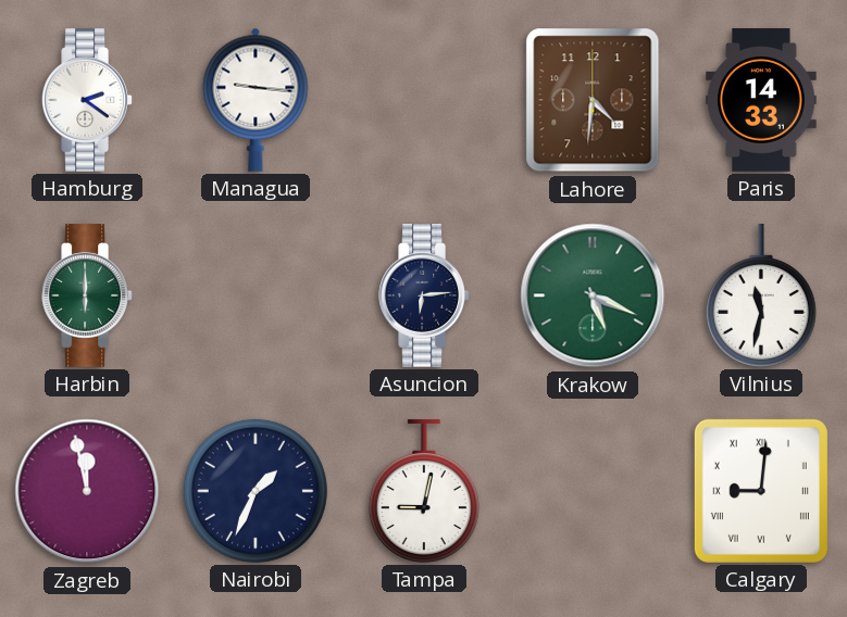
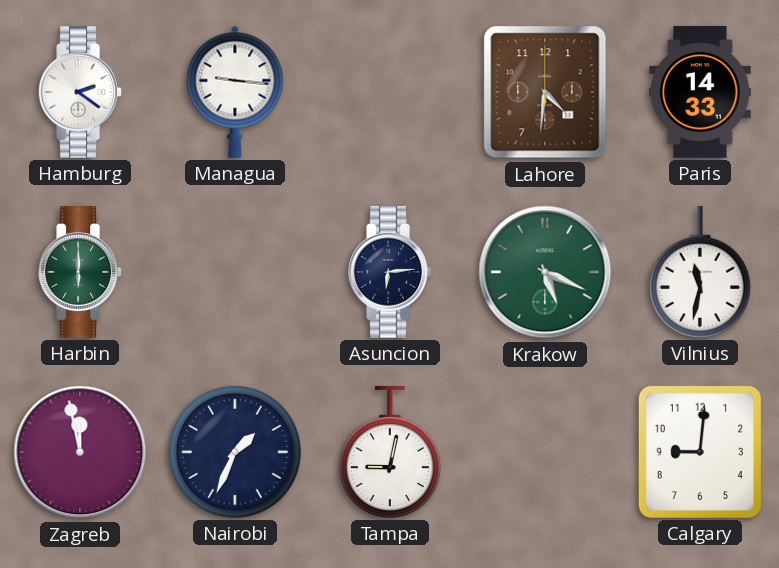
Calgary numerals: Roman -> Arabic
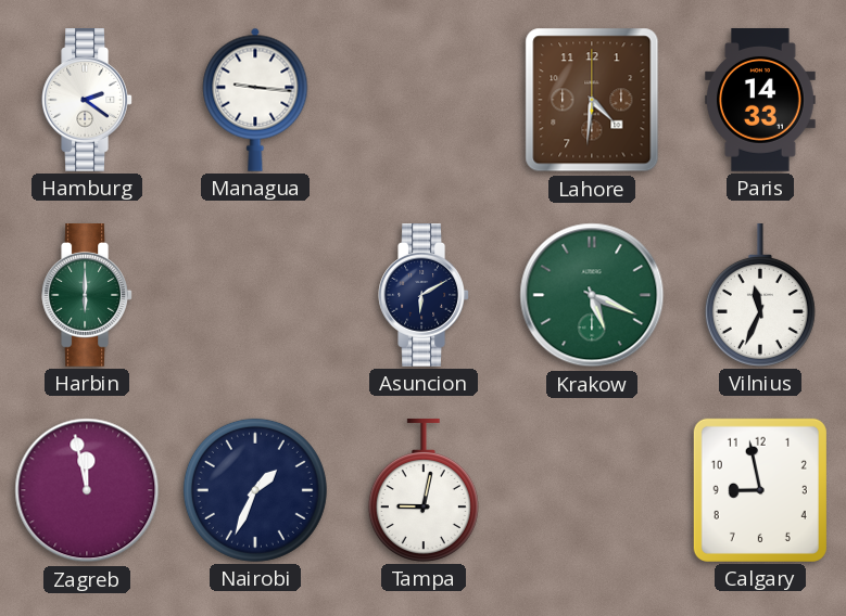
Asuncion: 6:14 -> 6:10
Vilnius: 11:32 -> 11:34
Calgary: 9:01 -> 8:58
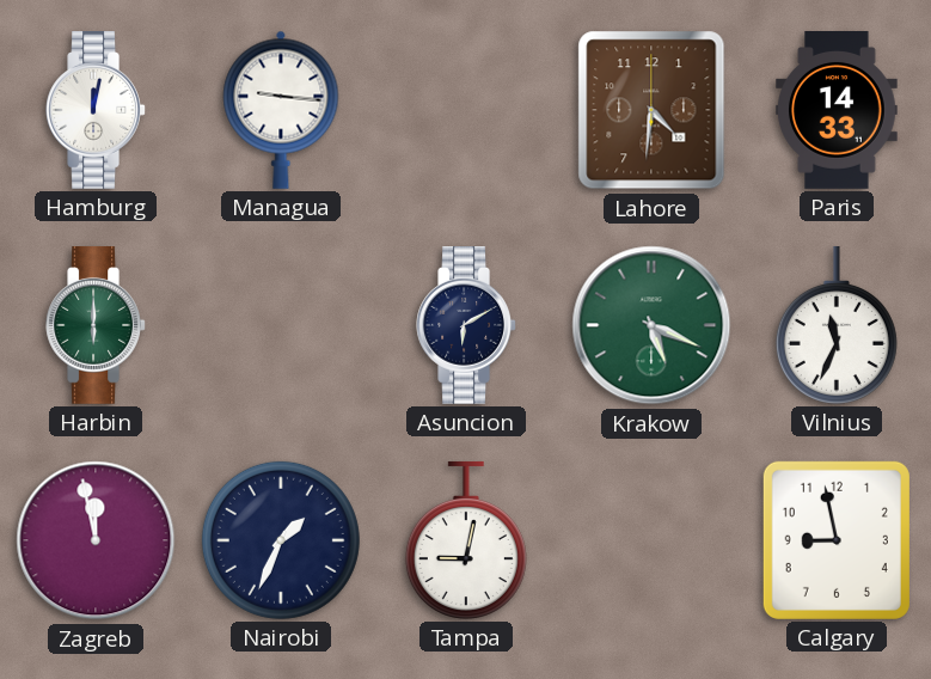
Hamburg: 2:21 -> 12:02
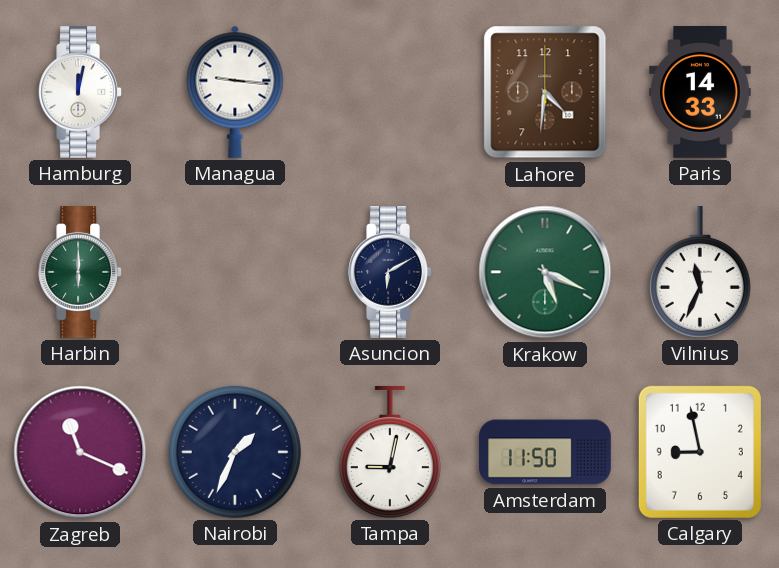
Zagreb: 11:58 -> 11:19
Amsterdam: none -> 11:50
